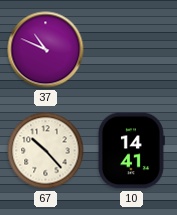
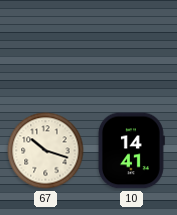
37: 10:49 -> none
67: 10:23 -> 10:18
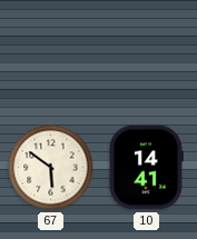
67: 10:18 -> 5:51
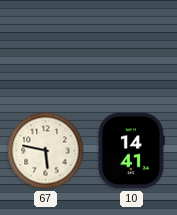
67: 5:51 -> 5:47
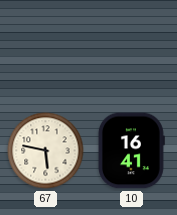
10: 14:41 -> 16:41
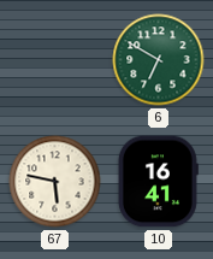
6: none -> 6:50
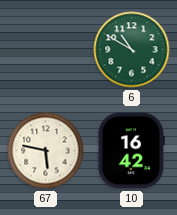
6: 6:50 -> 10:50
10: 16:41 -> 16:42
